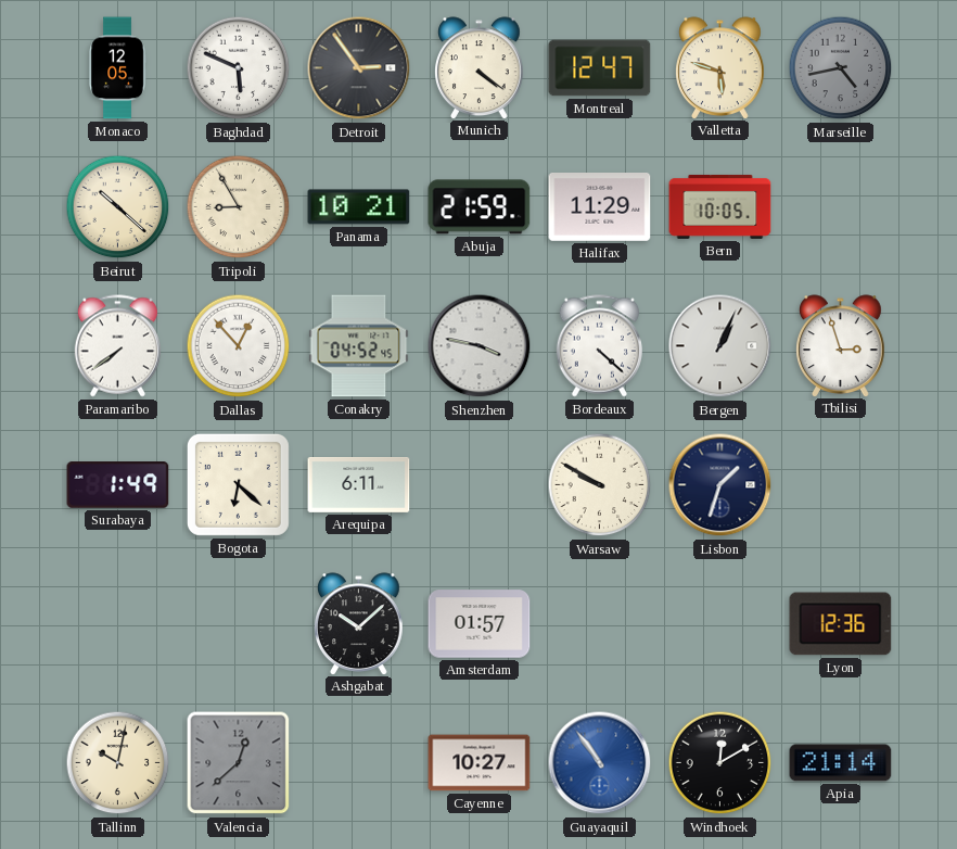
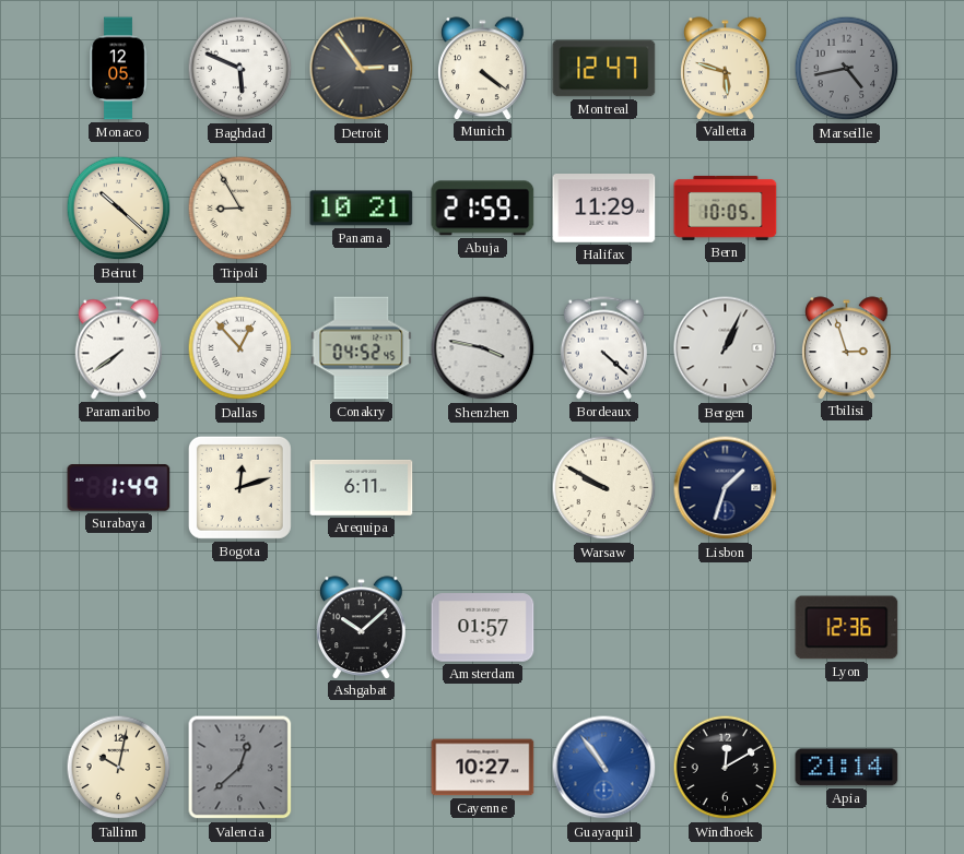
Bogota: 6:22 -> 12:12
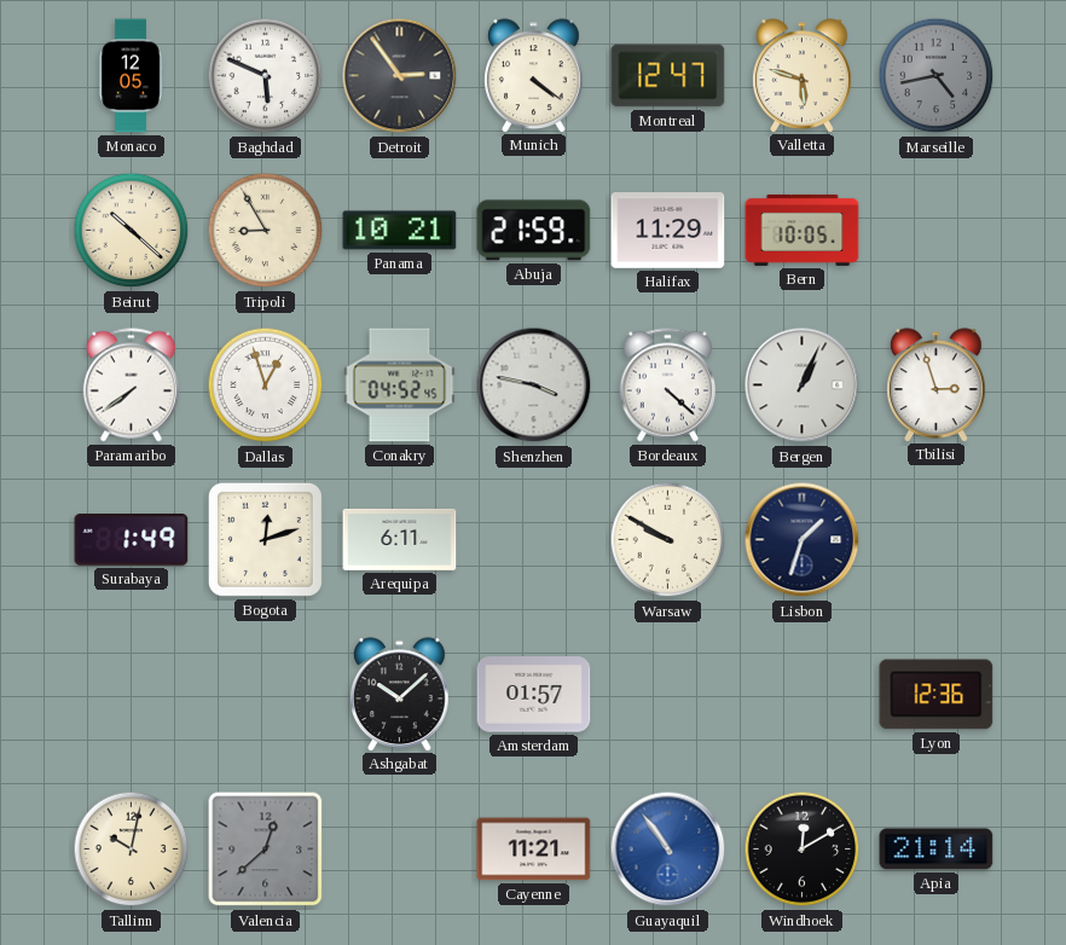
Dallas: 12:53 -> 12:57
Cayenne: 10:27 -> 11:21
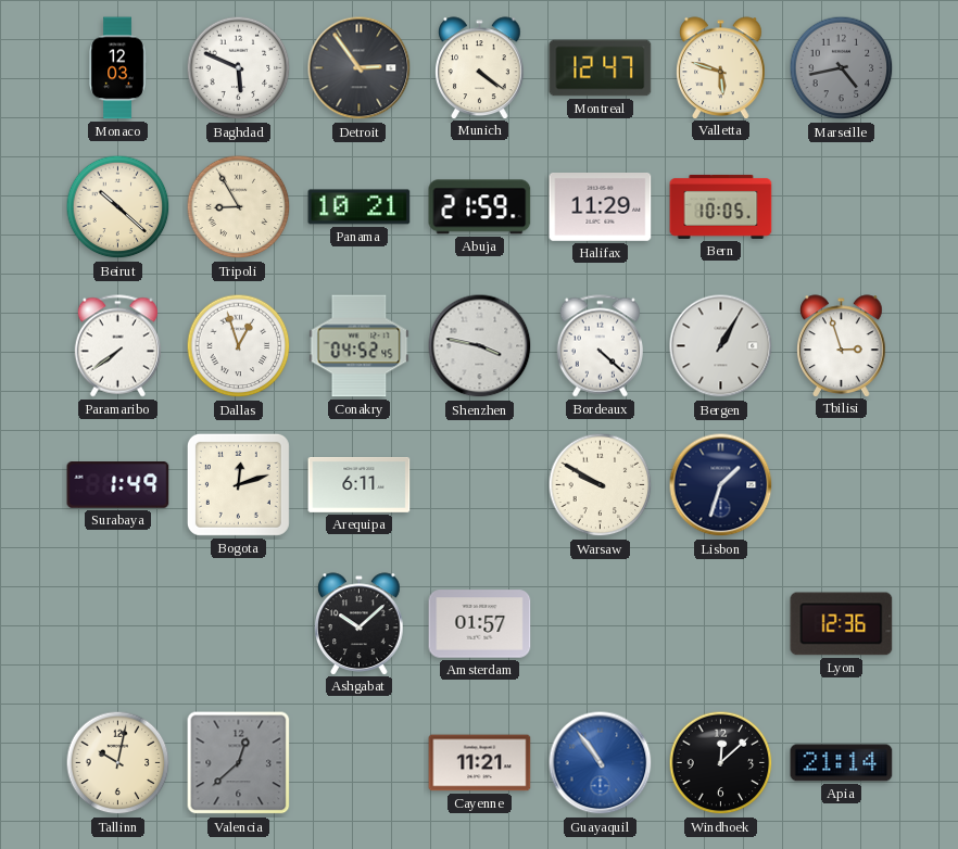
Monaco: 12:05 -> 12:03
Bergen: 1:04 -> 1:05
Windhoek: 12:10 -> 12:08
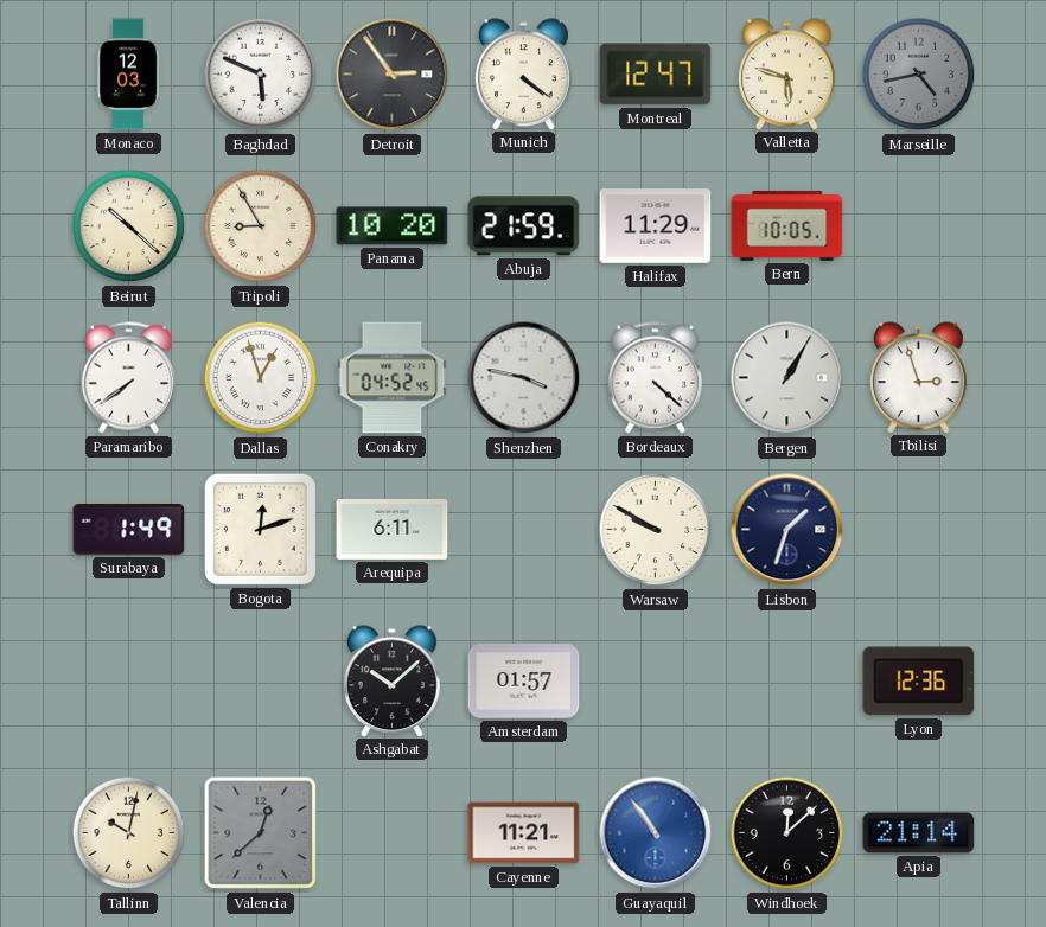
Panama: 10:21 -> 10:20
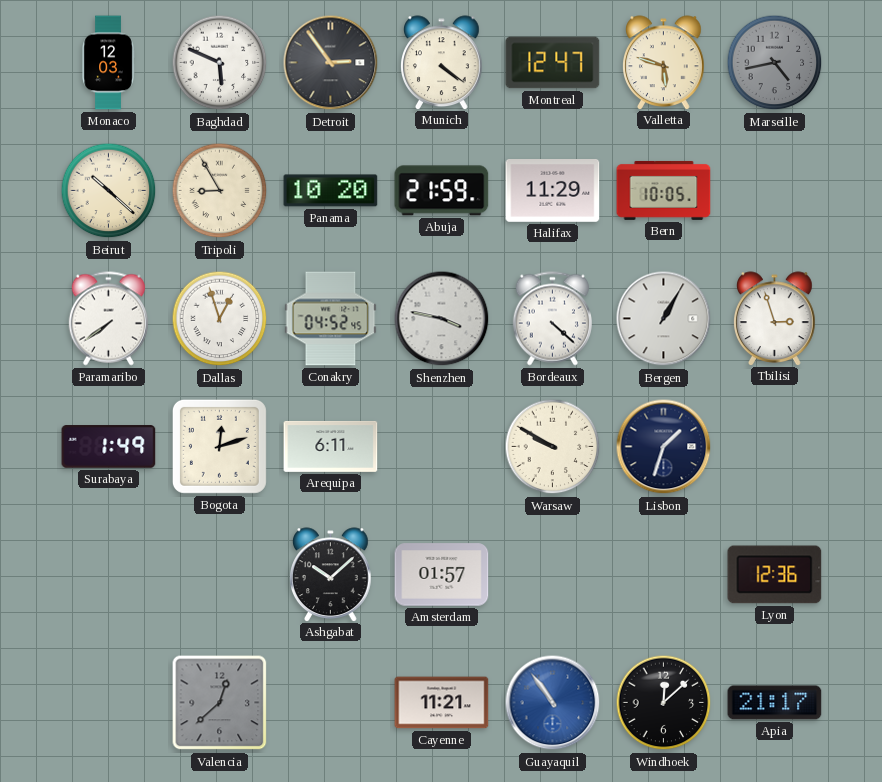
Tallinn: 10:02 -> none
Apia: 21:14 -> 21:17
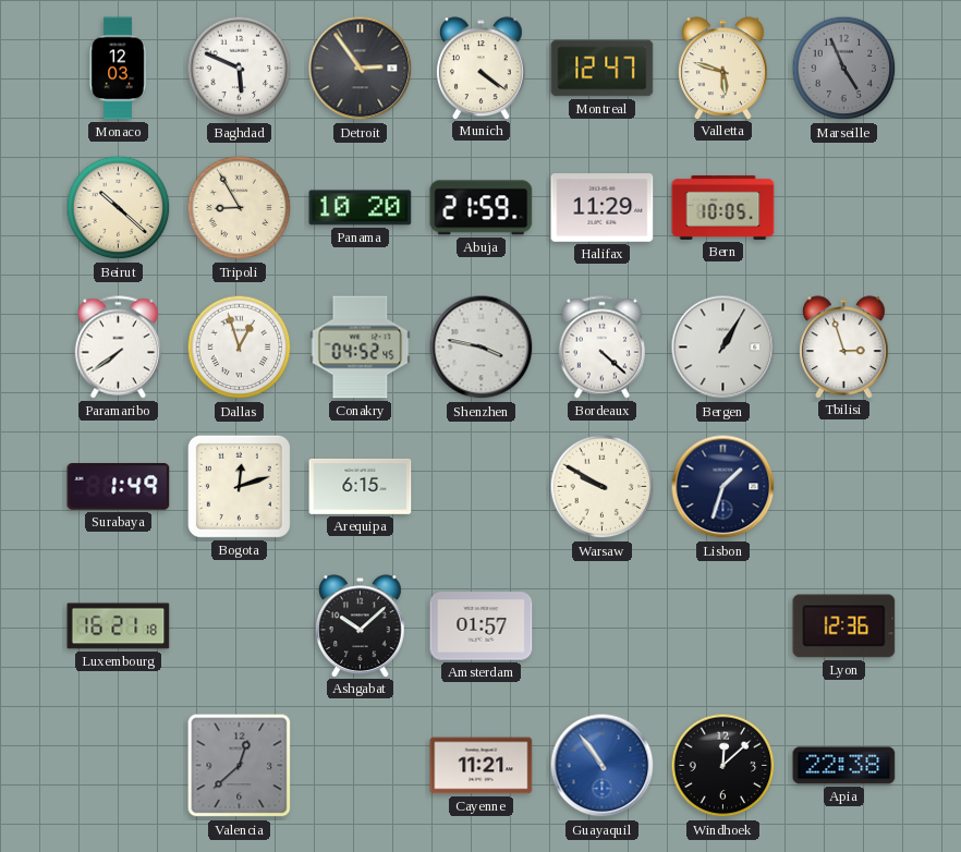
Marseille: 4:43 -> 4:56
Arequipa: 6:11 -> 6:15
Luxembourg: none -> 16:21
Apia: 21:17 -> 22:38
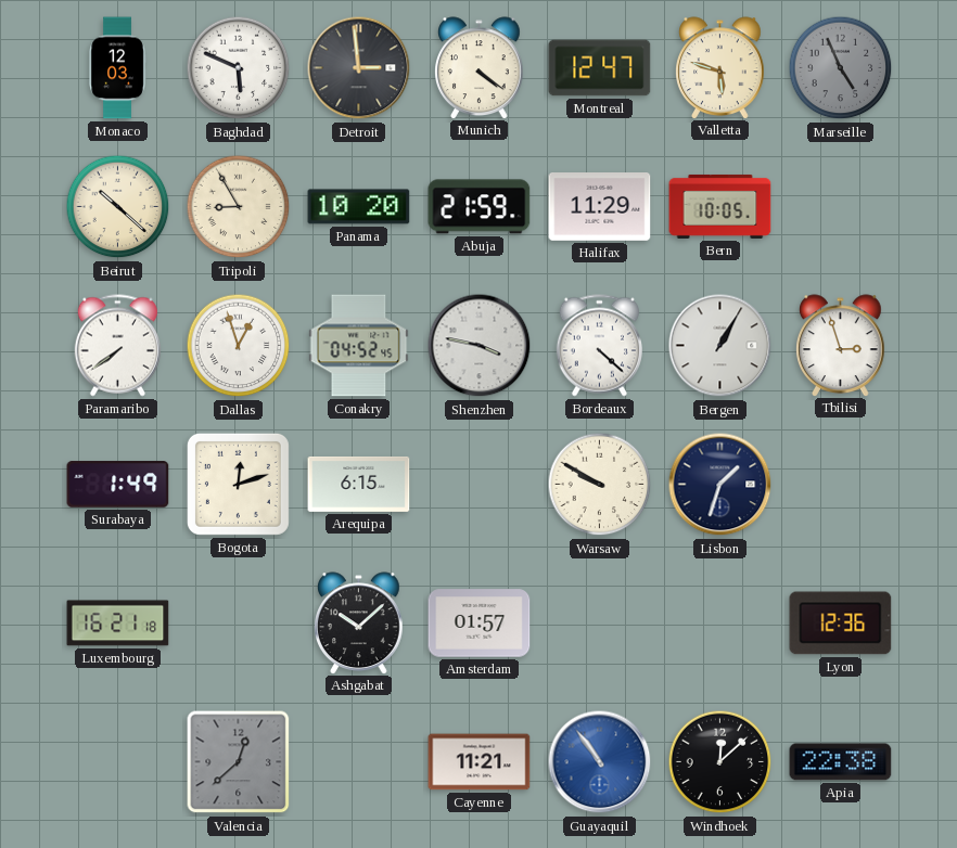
Detroit: 2:54 -> 2:59
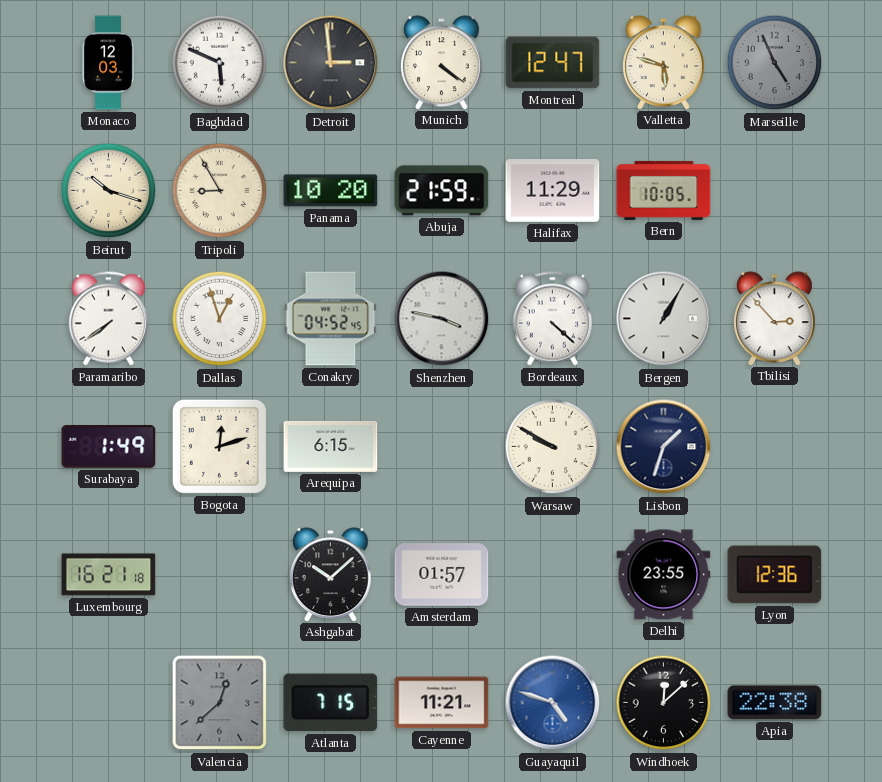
Beirut: 10:22 -> 10:18
Tbilisi: 2:57 -> 2:53
Delhi: none -> 23:55
Atlanta: none -> 7:15
Guayaquil: 10:54 -> 4:48
